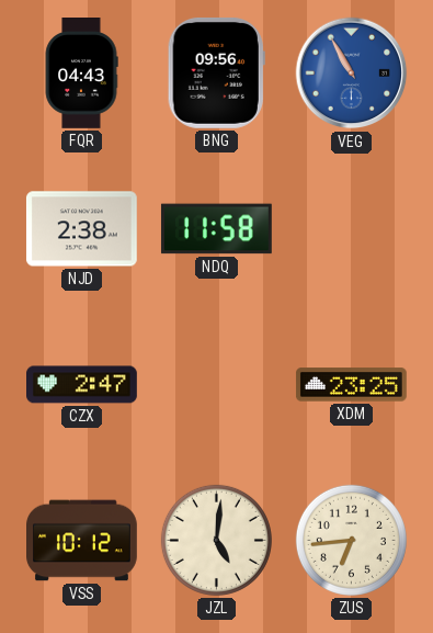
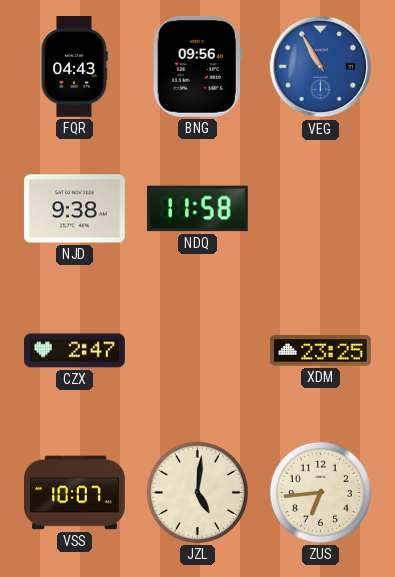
NJD: 2:38 -> 9:38
VSS: 10:12 -> 10:07
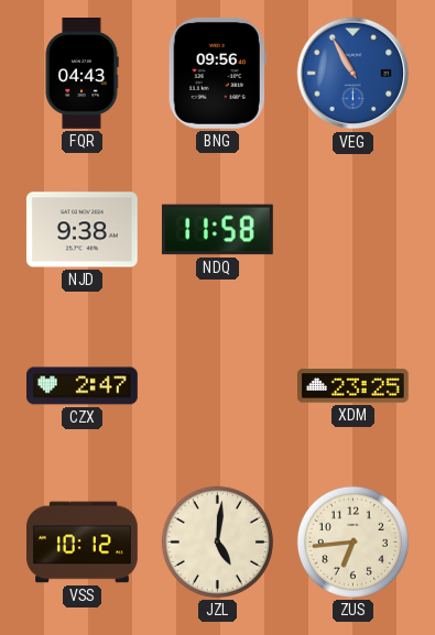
VSS: 10:07 -> 10:12
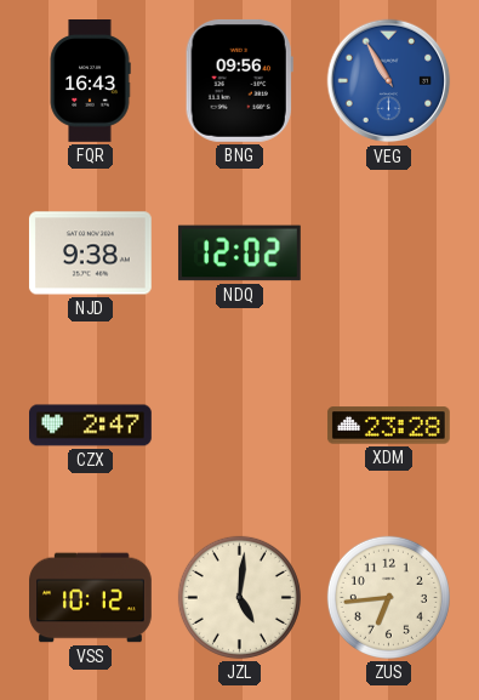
FQR: 04:43 -> 16:43
NDQ: 11:58 -> 12:02
XDM: 23:25 -> 23:28
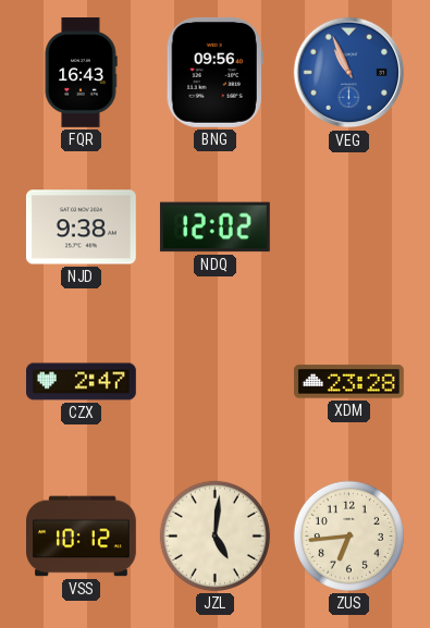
VEG: 10:55 -> 10:56
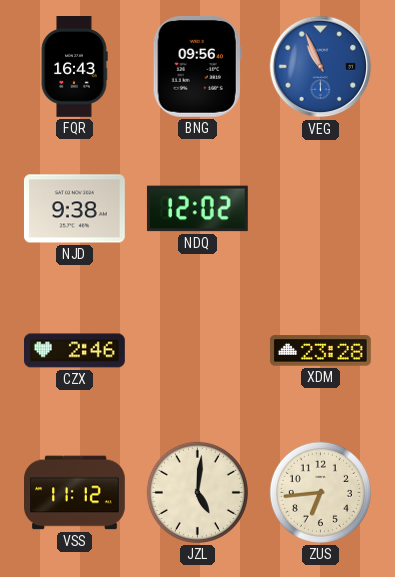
CZX: 2:47 -> 2:46
VSS: 10:12 -> 11:12
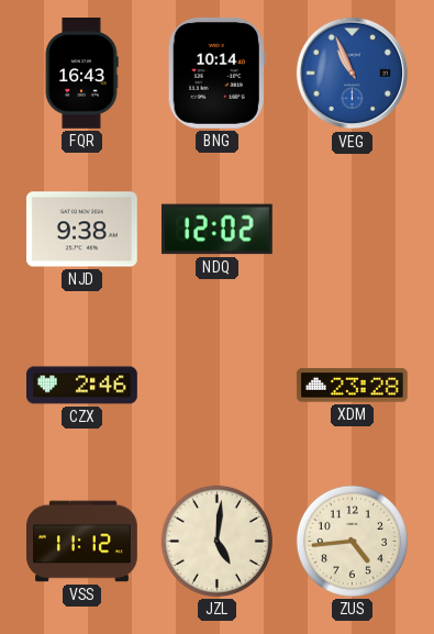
BNG: 09:56 -> 10:14
ZUS: 6:44 -> 4:44
